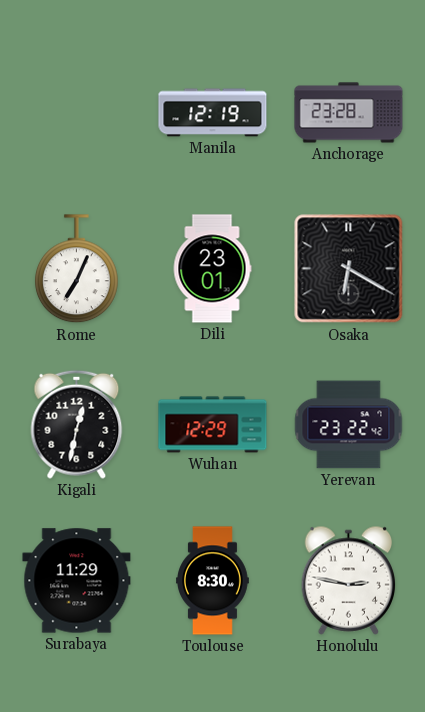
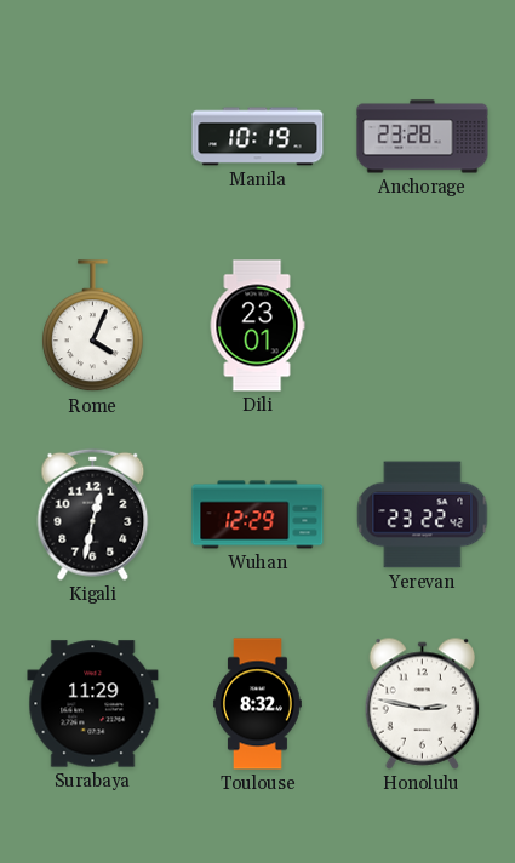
Manila: 12:19 -> 10:19
Rome: 7:04 -> 4:04
Osaka: 6:20 -> none
Toulouse: 8:30 -> 8:32
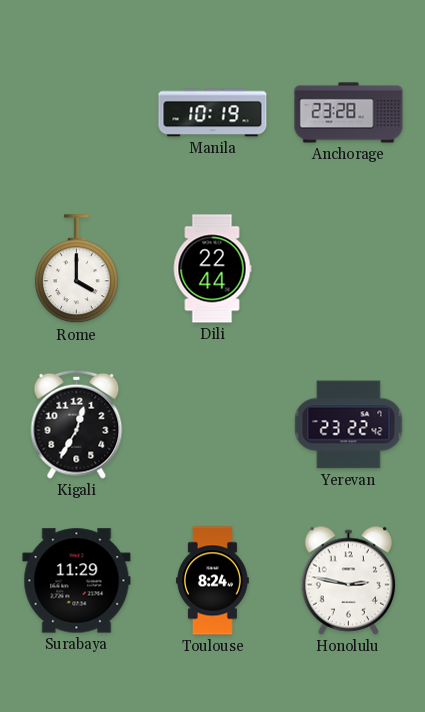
Rome: 4:04 -> 4:00
Dili: 23:01 -> 22:44
Kigali: 12:32 -> 12:35
Wuhan: 12:29 -> none
Toulouse: 8:32 -> 8:24
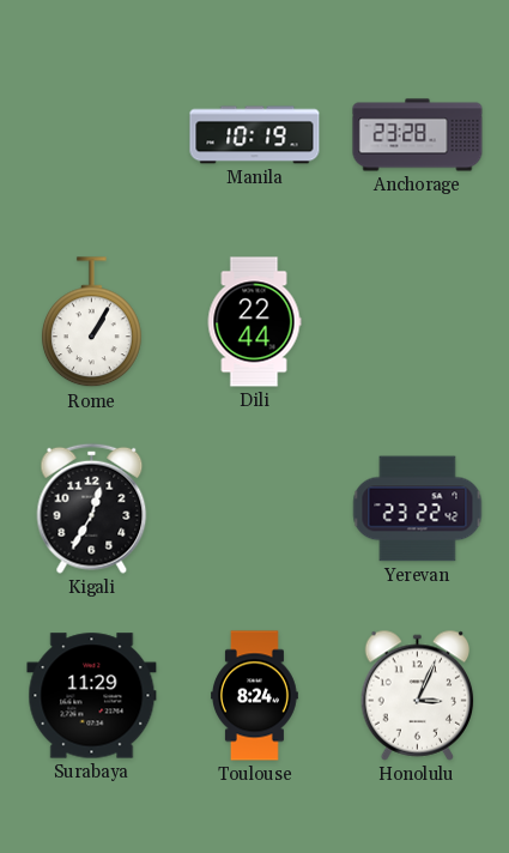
Rome: 4:00 -> 1:05
Honolulu: 2:47 -> 3:04
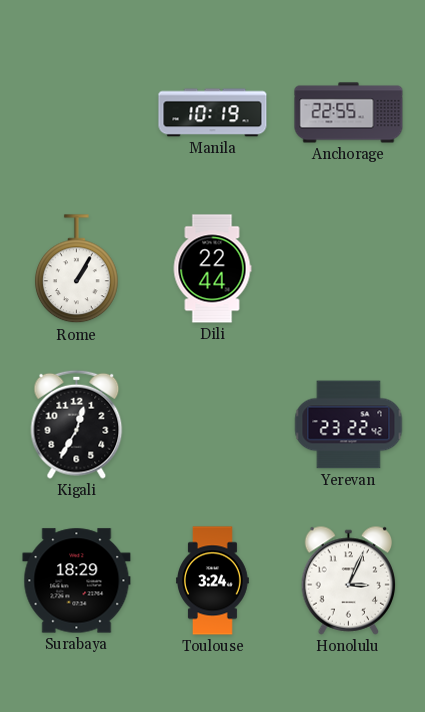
Anchorage: 23:28 -> 22:55
Surabaya: 11:29 -> 18:29
Toulouse: 8:24 -> 3:24
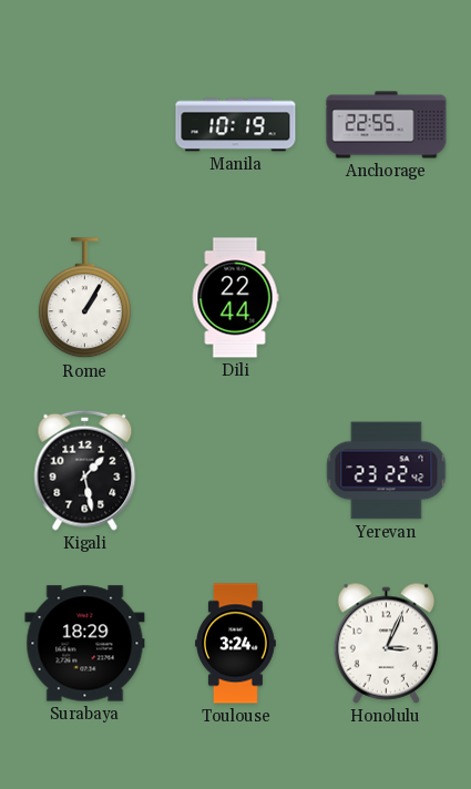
Kigali: 12:35 -> 1:28
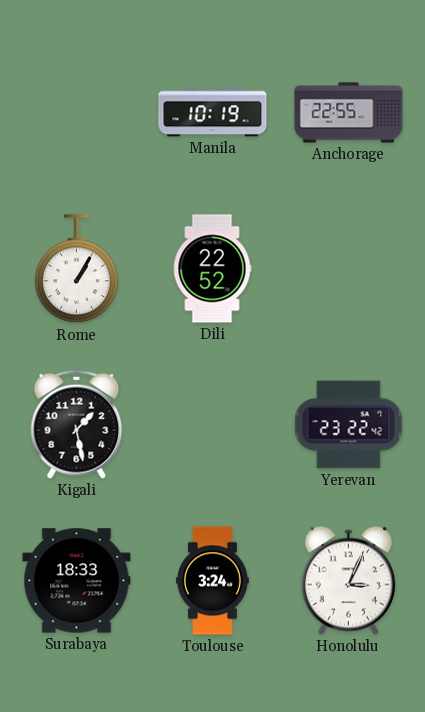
Dili: 22:44 -> 22:52
Surabaya: 18:29 -> 18:33
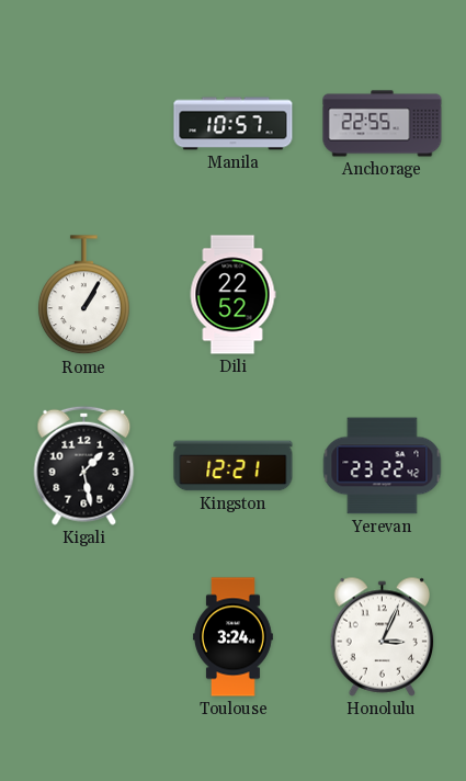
Manila: 10:19 -> 10:57
Kingston: none -> 12:21
Surabaya: 18:33 -> none
